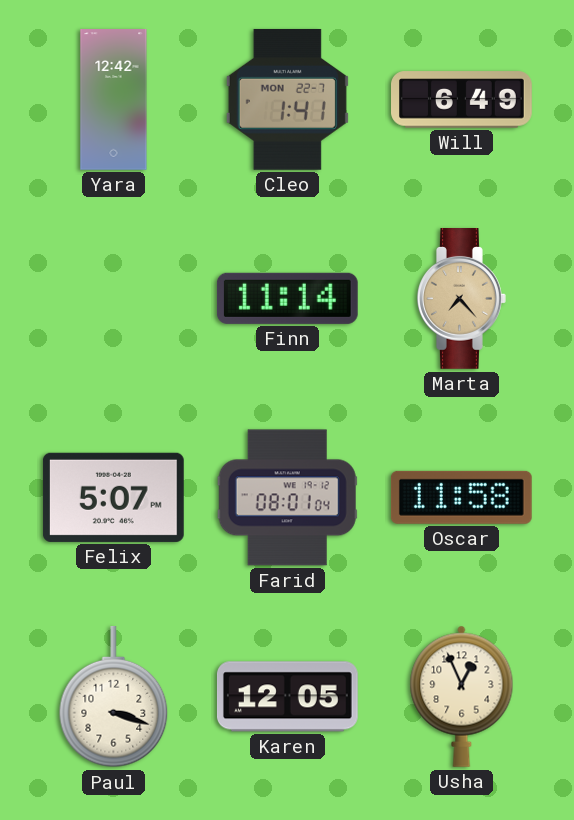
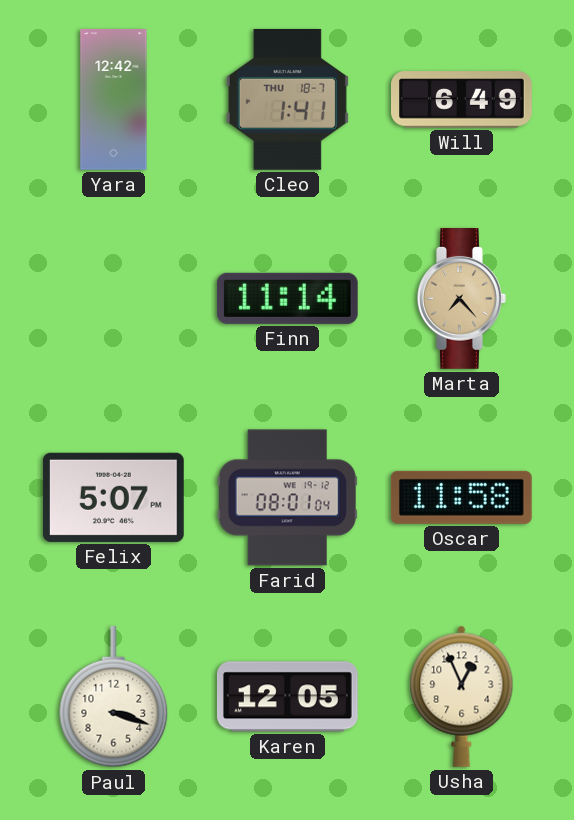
Cleo date: MON 22-7 -> THU 18-7
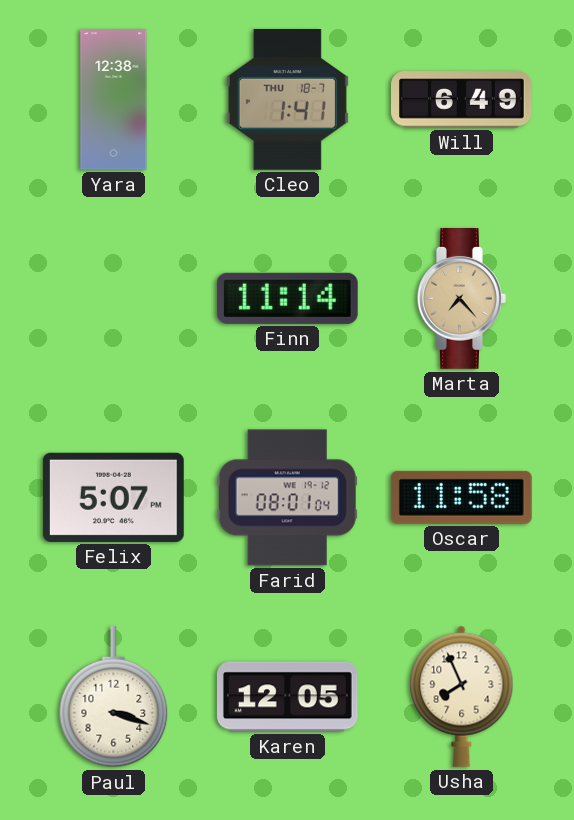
Yara: 12:42 -> 12:38
Usha: 12:56 -> 7:56
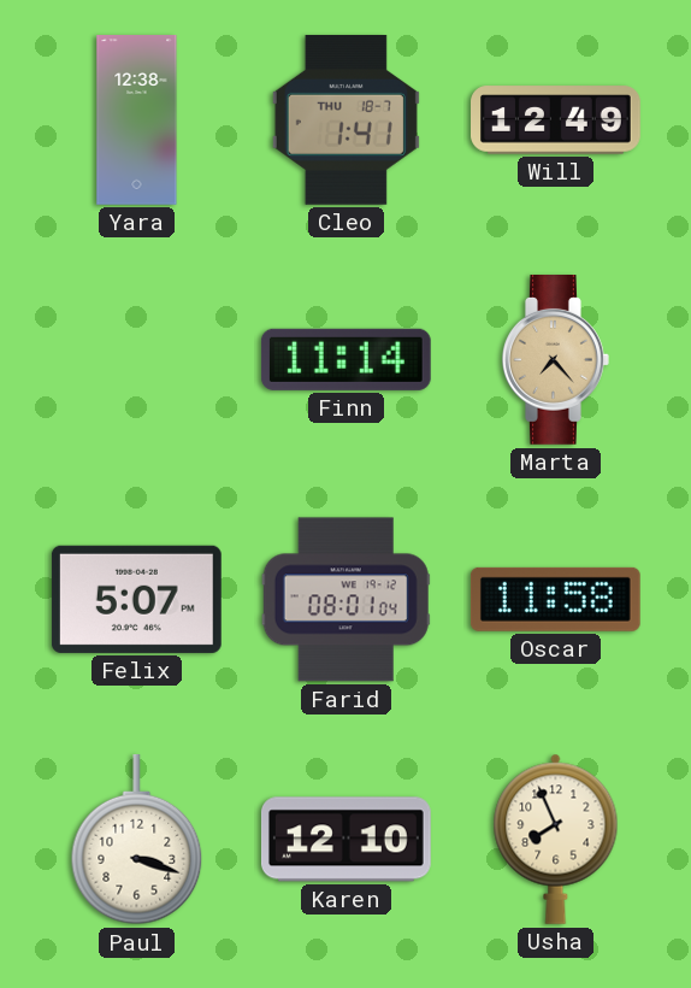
Will: 6:49 -> 12:49
Karen: 12:05 -> 12:10
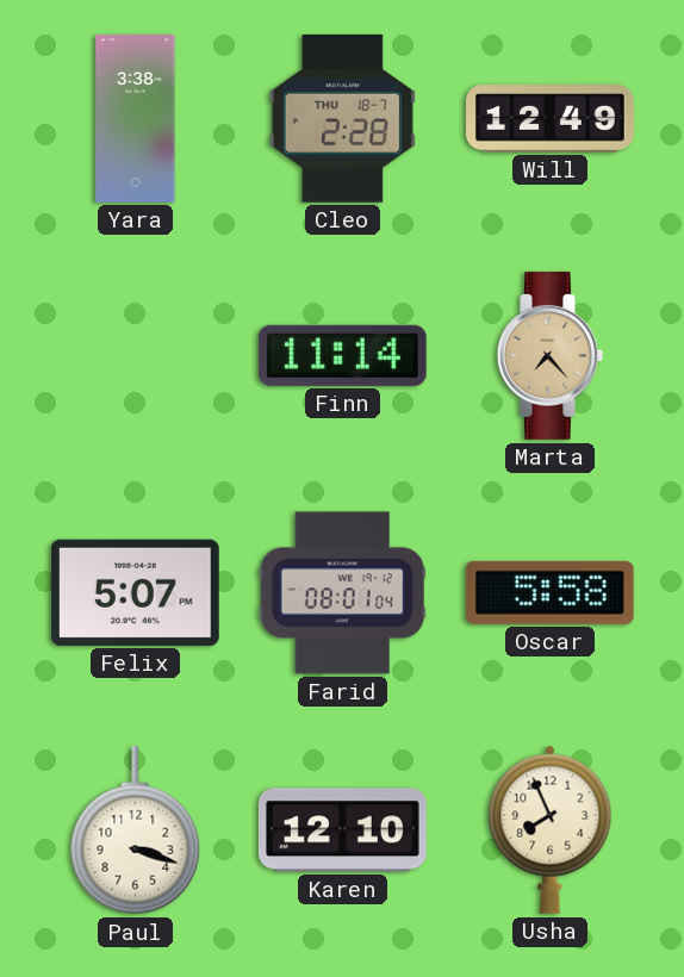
Yara: 12:38 -> 3:38
Cleo: 1:41 -> 2:28
Oscar: 11:58 -> 5:58
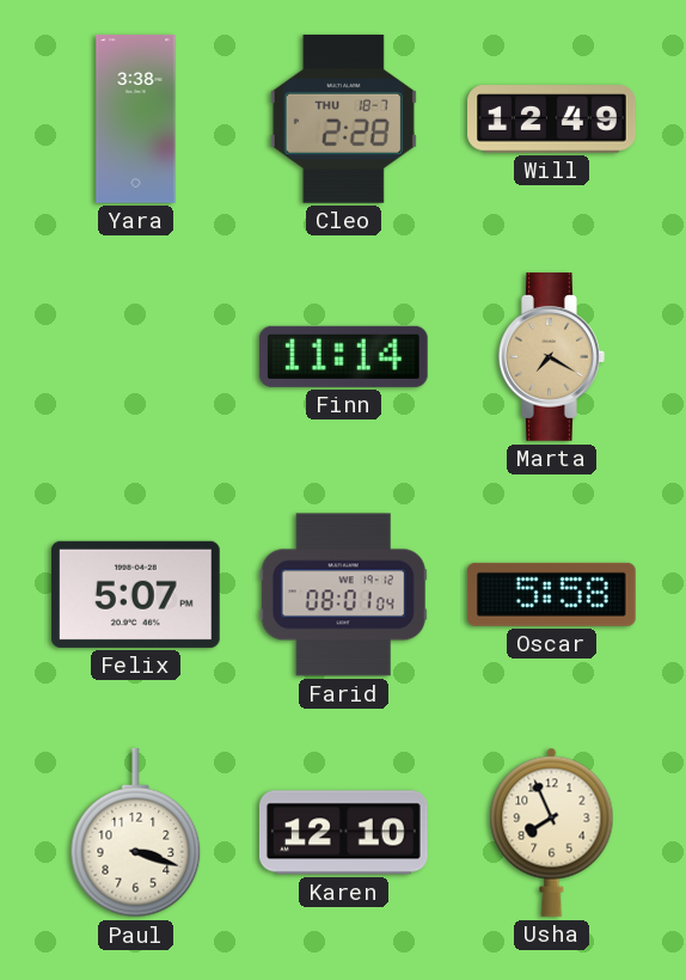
Marta: 7:23 -> 7:20
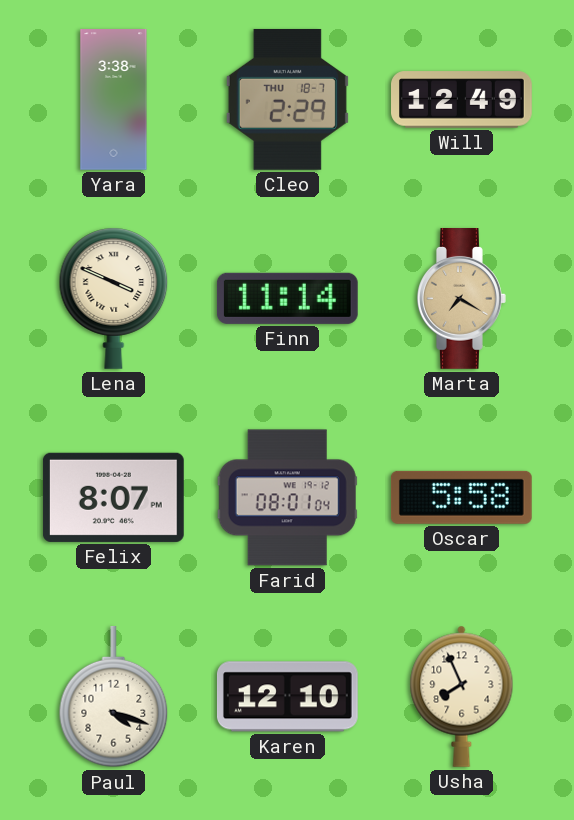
Cleo: 2:28 -> 2:29
Lena: none -> 3:49
Felix: 5:07 -> 8:07
Paul: 3:18 -> 4:18
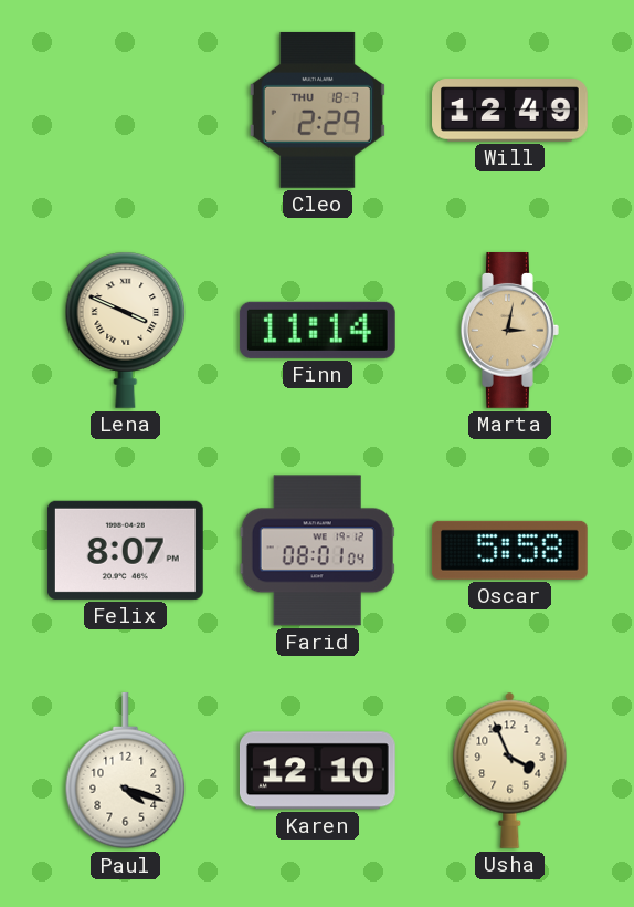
Yara: 3:38 -> none
Marta: 7:20 -> 3:02
Usha: 7:56 -> 3:56
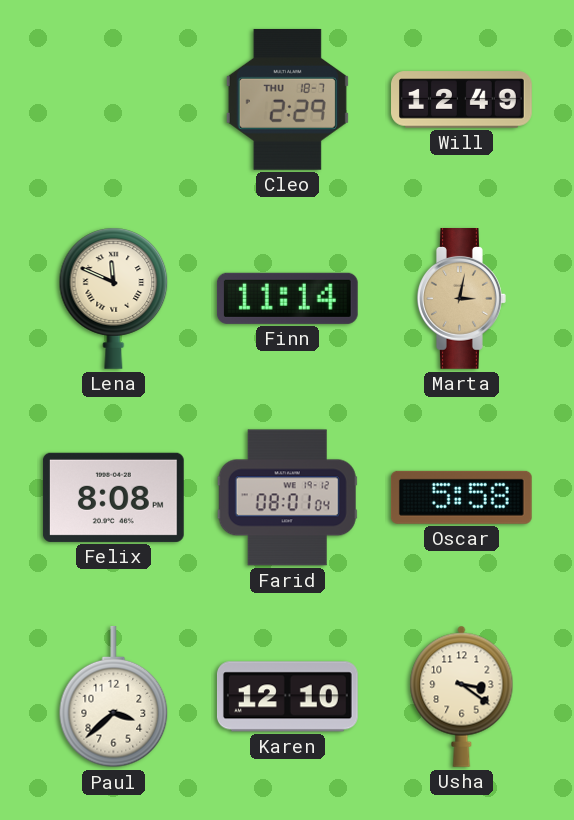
Lena: 3:49 -> 11:49
Felix: 8:07 -> 8:08
Paul: 4:18 -> 3:38
Usha: 3:56 -> 3:21
